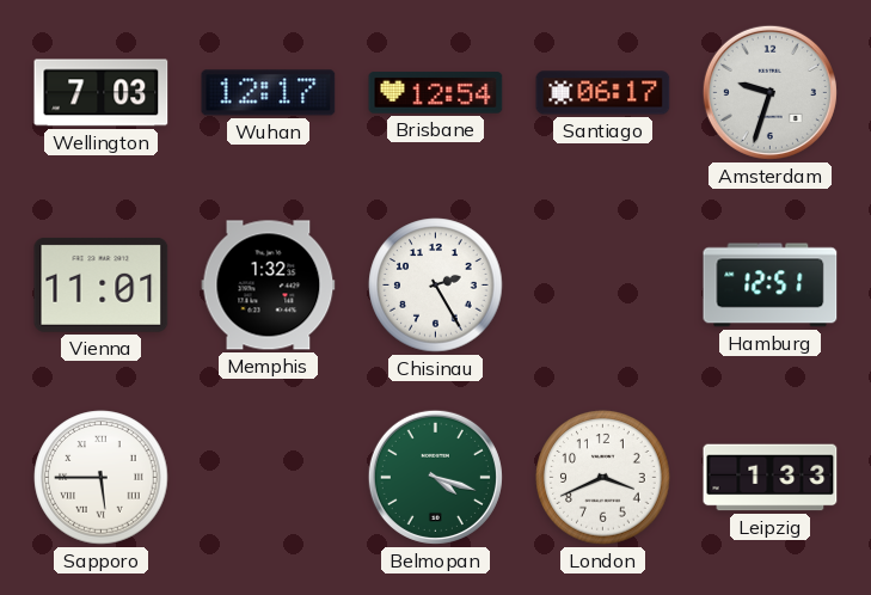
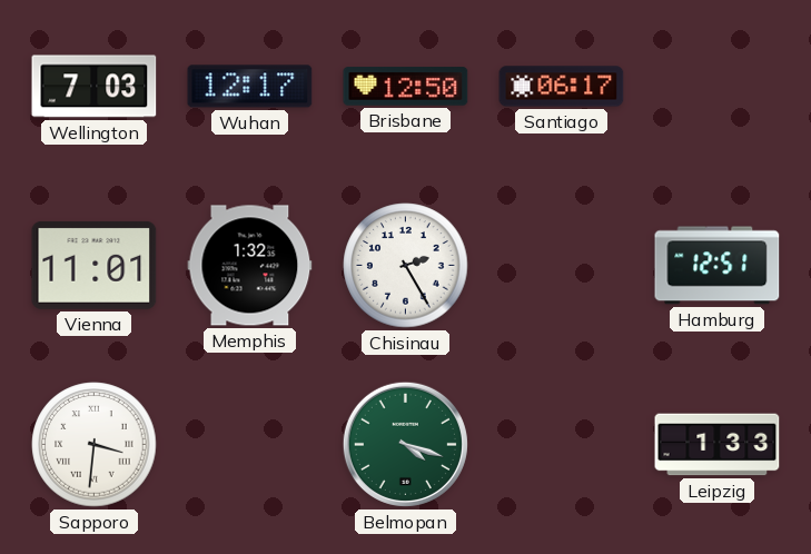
Brisbane: 12:54 -> 12:50
Amsterdam: 9:33 -> none
Sapporo: 5:45 -> 3:31
London: 3:41 -> none
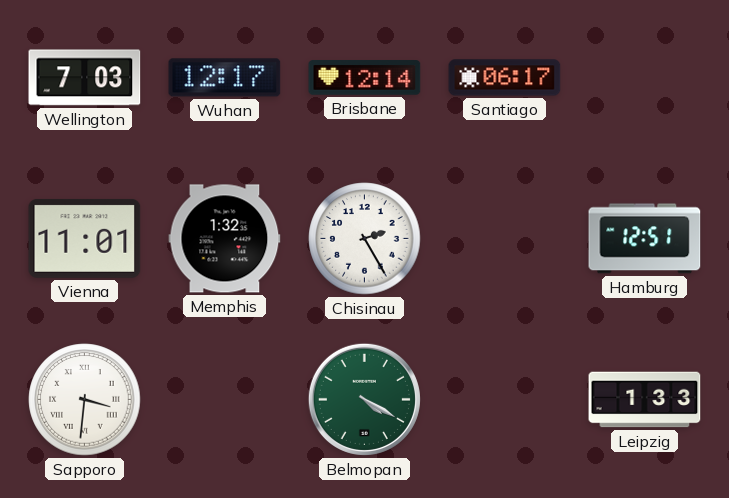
Brisbane: 12:50 -> 12:14
Belmopan: 4:18 -> 4:20
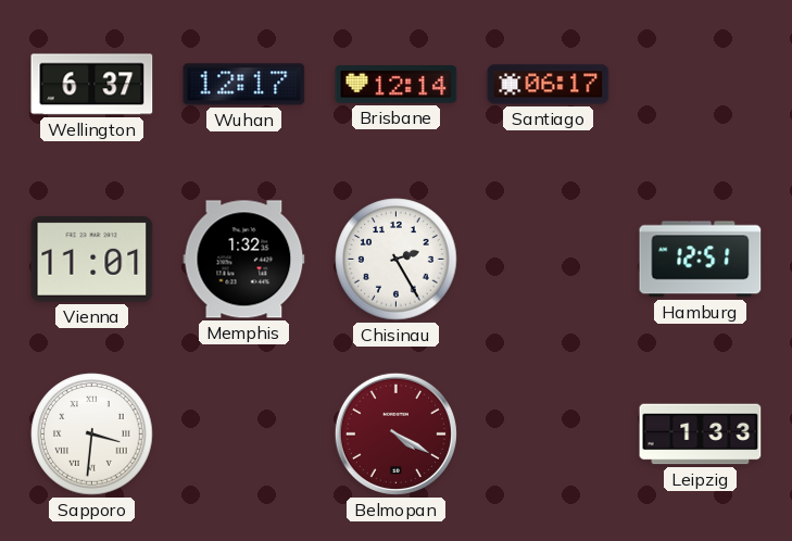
Wellington: 7:03 -> 6:37
Belmopan dial: green -> burgundy
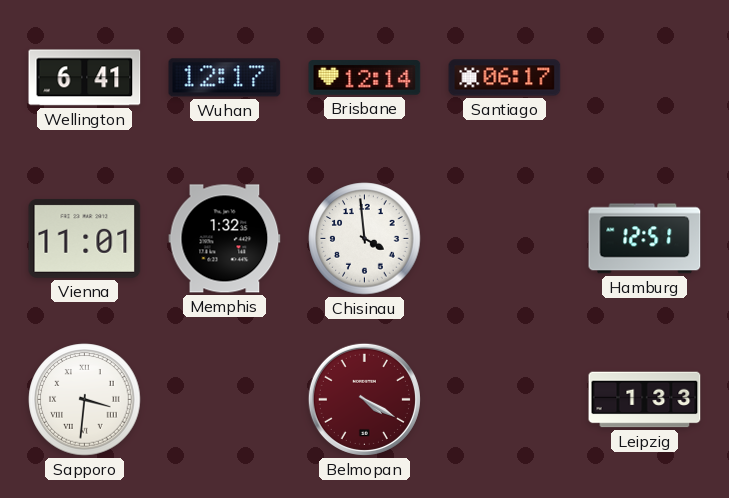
Wellington: 6:37 -> 6:41
Chisinau: 2:25 -> 3:59
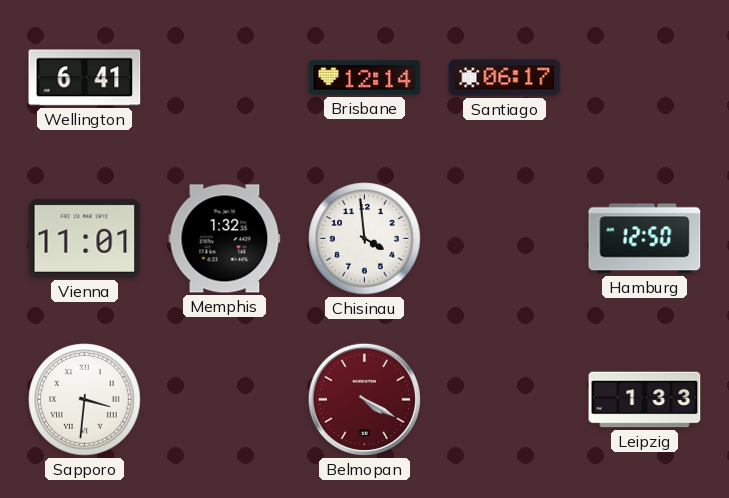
Wuhan: 12:17 -> none
Hamburg: 12:51 -> 12:50
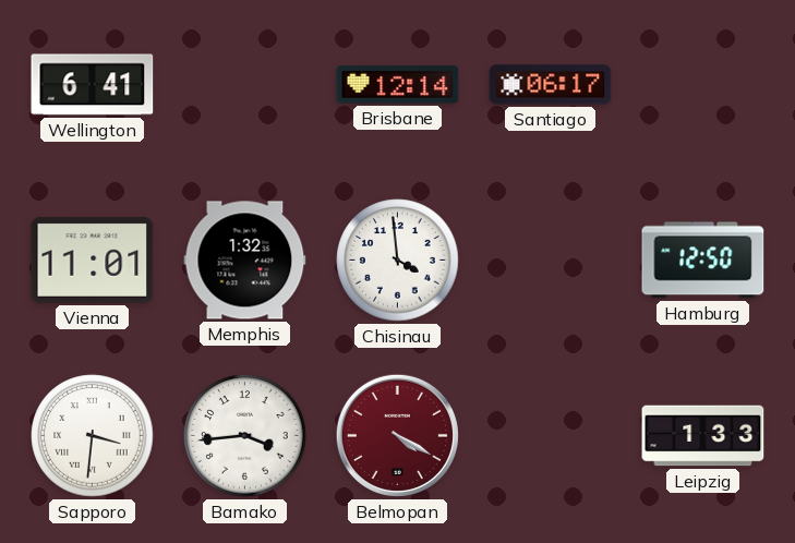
Bamako: none -> 3:44
